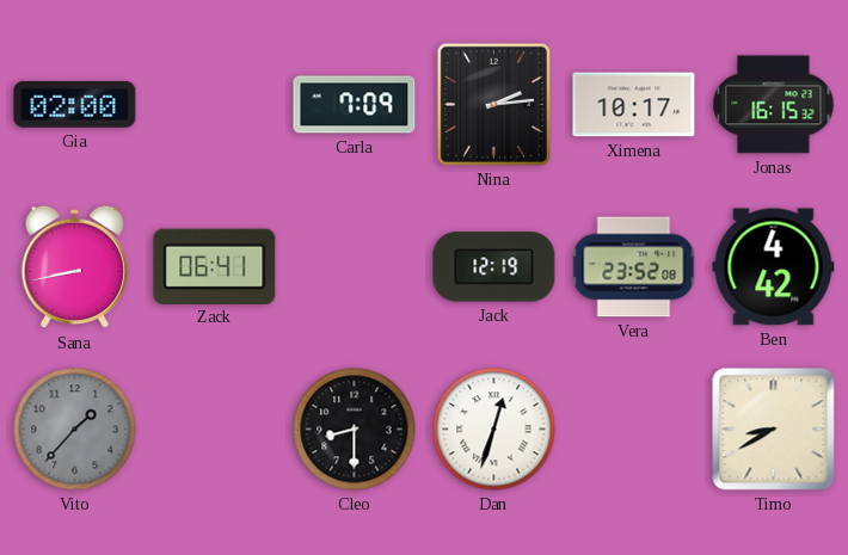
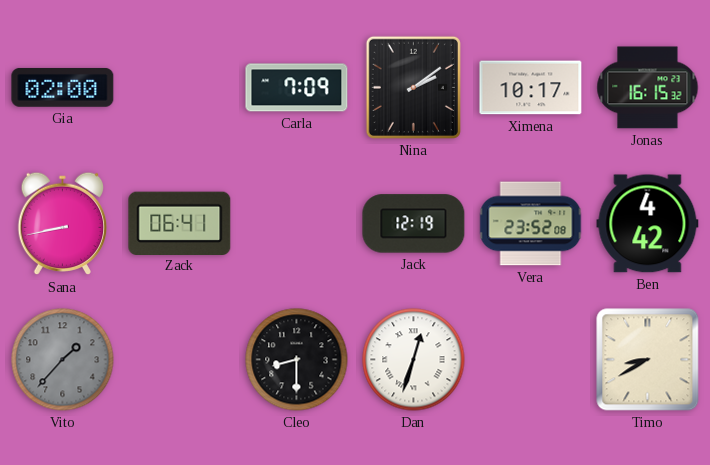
Nina: 2:14 -> 2:09
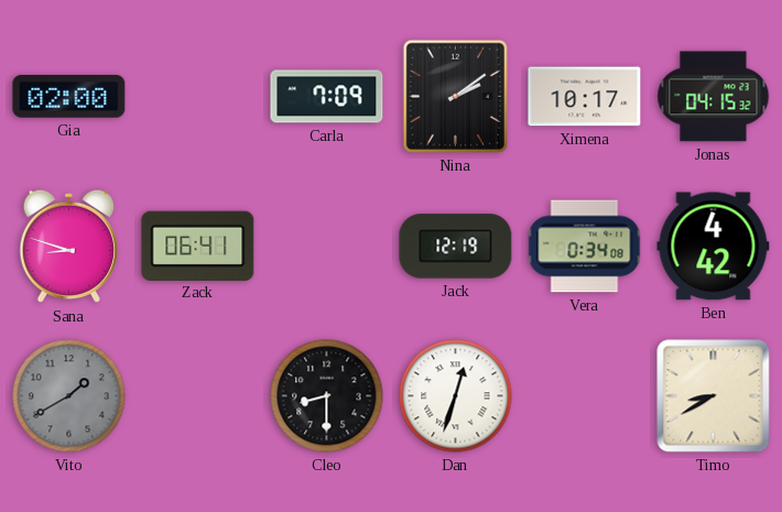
Jonas: 16:15 -> 04:15
Sana: 8:43 -> 8:48
Vera: 23:52 -> 0:34
Vito: 1:37 -> 1:40
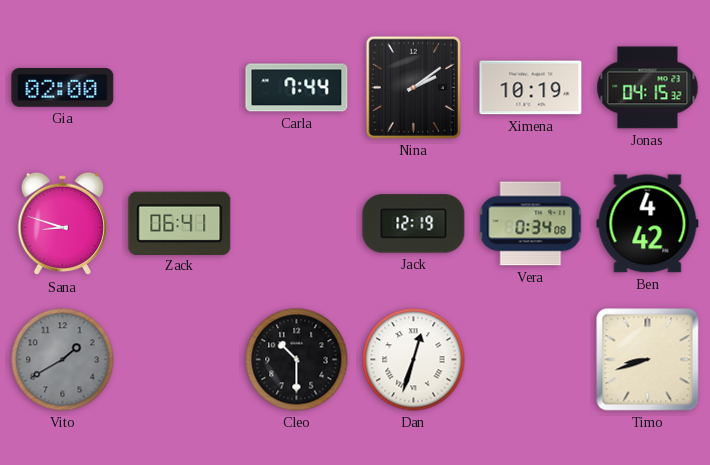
Carla: 7:09 -> 7:44
Ximena: 10:17 -> 10:19
Cleo: 8:30 -> 10:30
Timo: 8:40 -> 8:42
